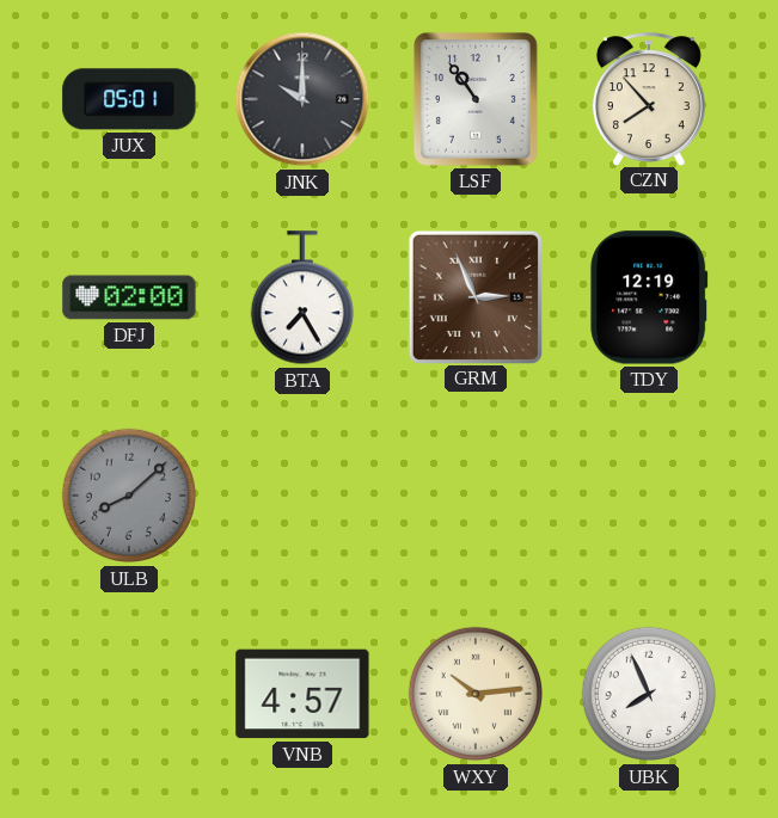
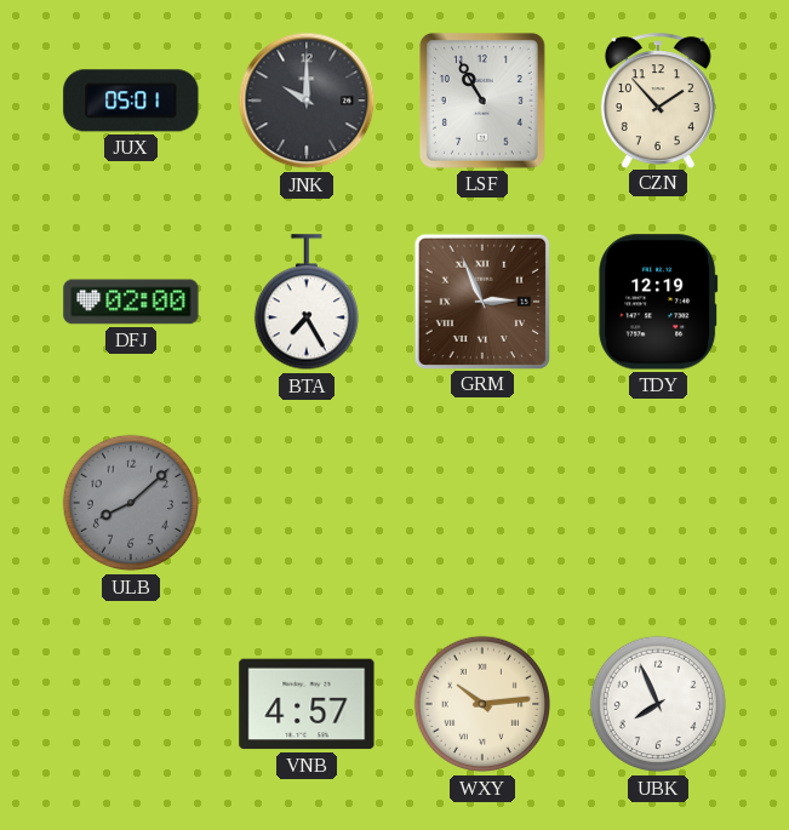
LSF: 10:54 -> 10:55
CZN: 7:53 -> 1:53
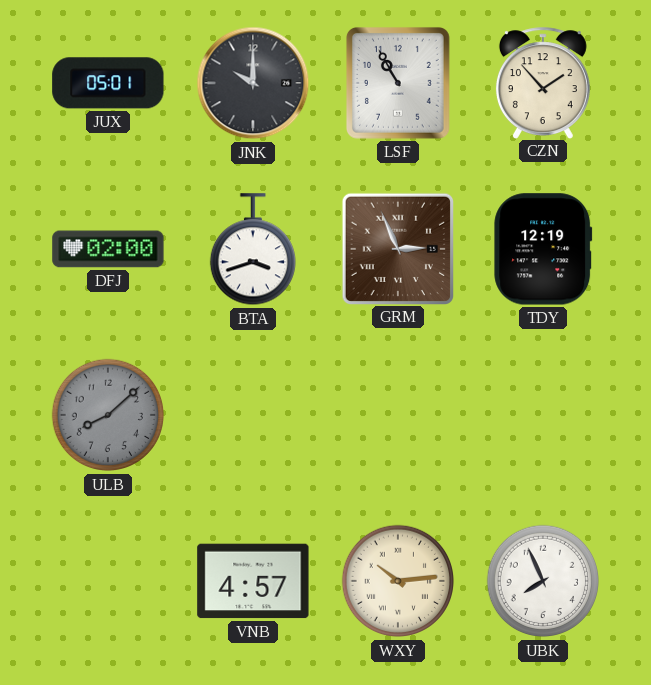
BTA: 7:25 -> 3:42
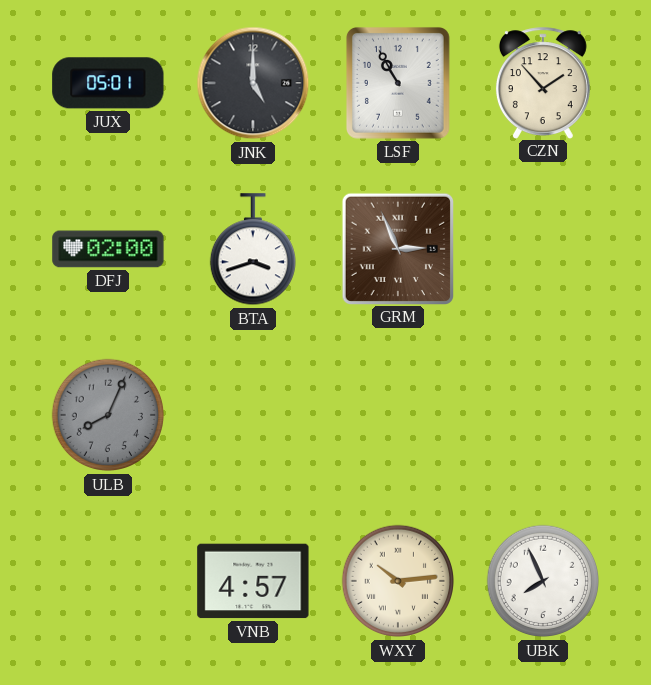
JNK: 10:00 -> 5:00
TDY: 12:19 -> none
ULB: 8:08 -> 8:04
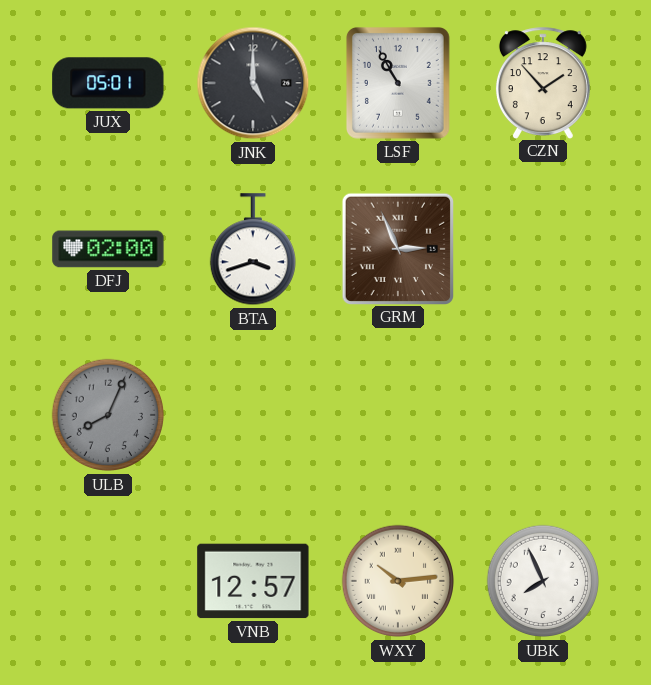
VNB: 4:57 -> 12:57
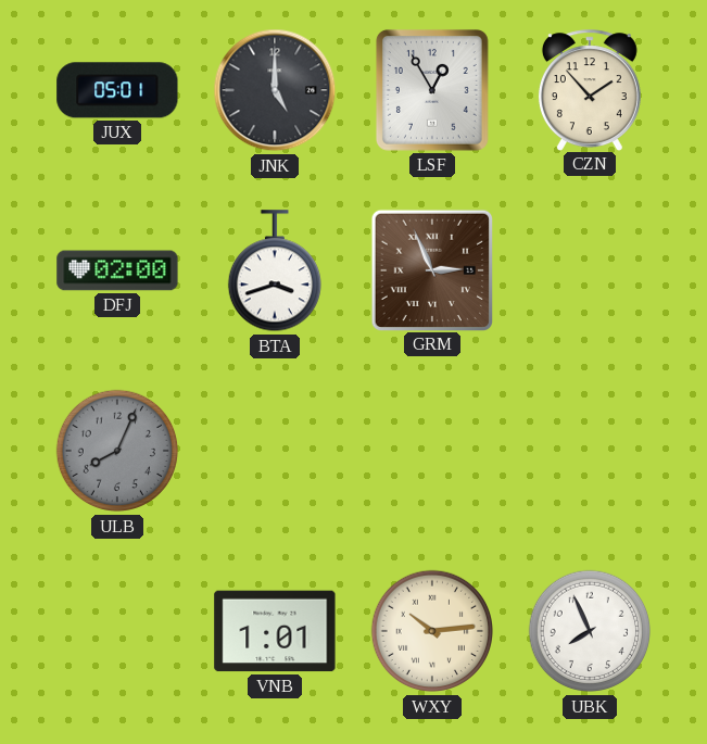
LSF: 10:55 -> 12:55
VNB: 12:57 -> 1:01
